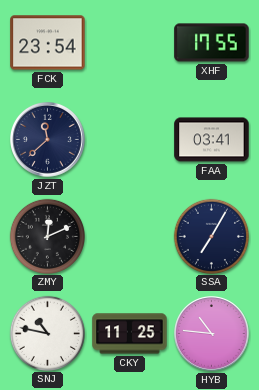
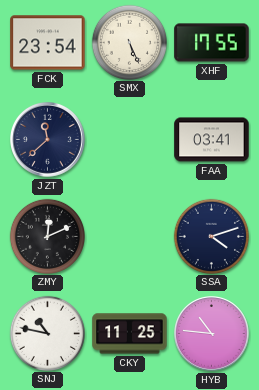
SMX: none -> 5:26
SSA: 7:05 -> 4:12
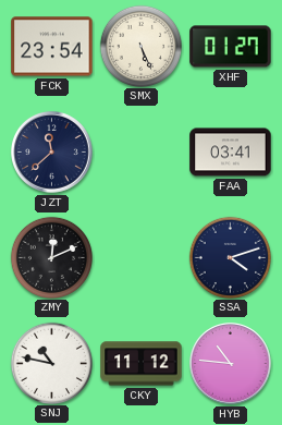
XHF: 17:55 -> 01:27
CKY: 11:25 -> 11:12
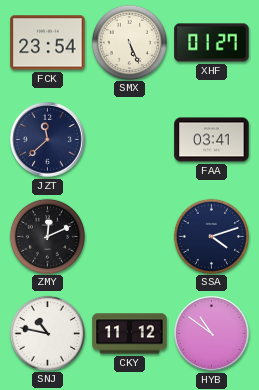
HYB: 10:46 -> 10:51
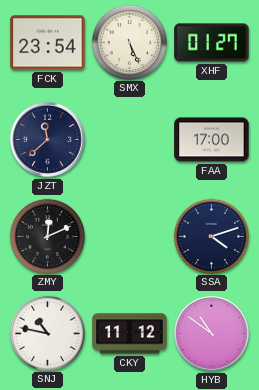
FAA: 03:41 -> 17:00
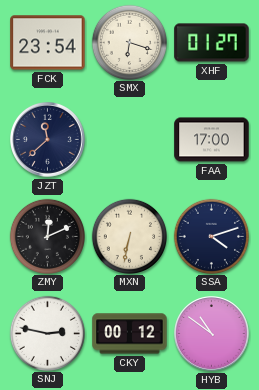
SMX: 5:26 -> 6:18
MXN: none -> 6:32
SNJ: 10:47 -> 2:47
CKY: 11:12 -> 00:12
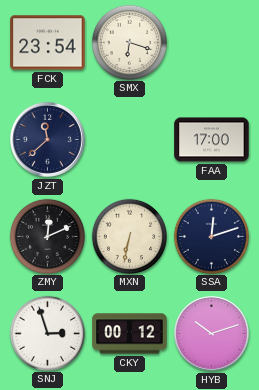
XHF: 01:27 -> none
SSA: 4:12 -> 12:12
SNJ: 2:47 -> 2:57
HYB: 10:51 -> 10:12
